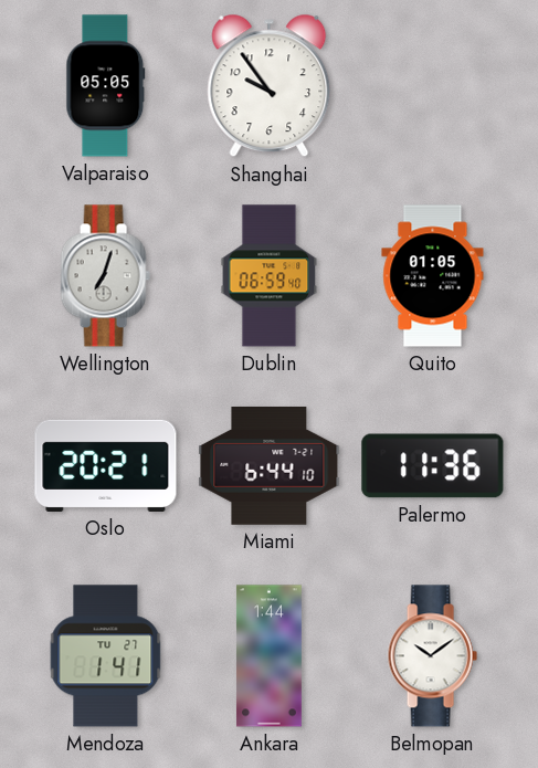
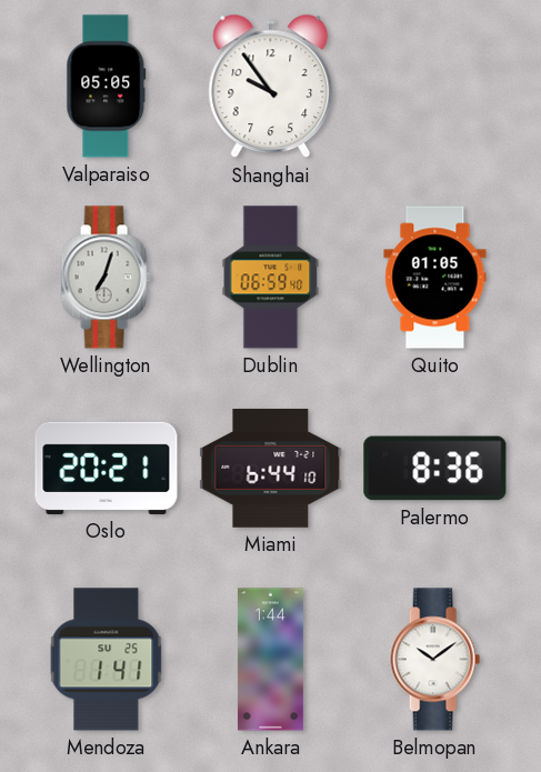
Palermo: 11:36 -> 8:36
Mendoza date: TU 27 -> SU 25
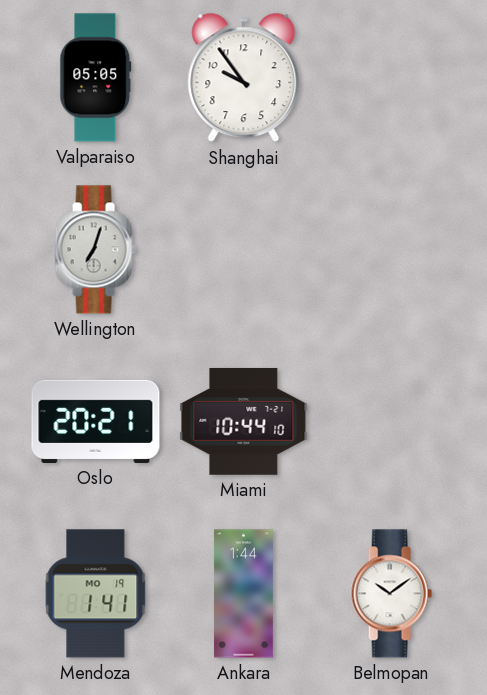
Dublin: 06:59 -> none
Quito: 01:05 -> none
Miami: 6:44 -> 10:44
Palermo: 8:36 -> none
Mendoza date: SU 25 -> MO 19
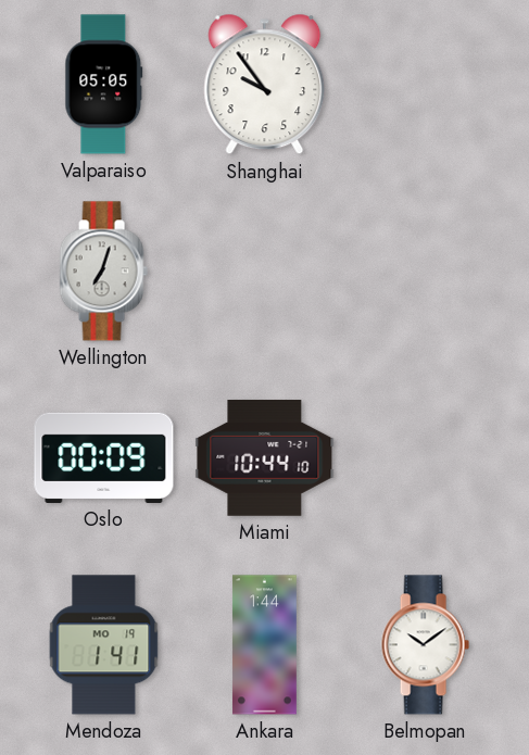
Oslo: 20:21 -> 00:09
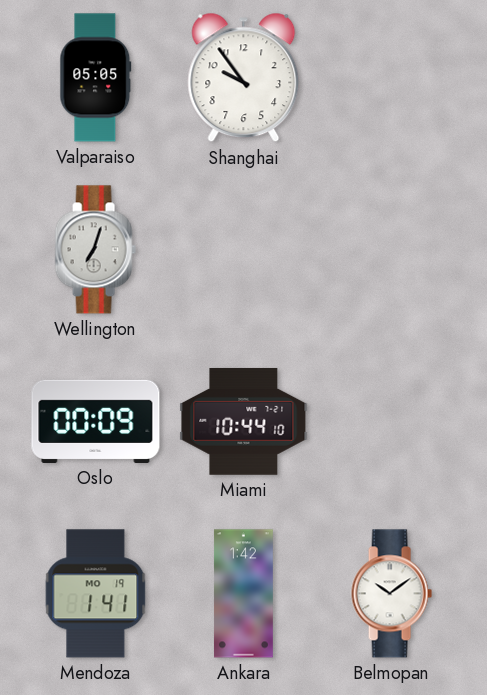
Ankara: 1:44 -> 1:42
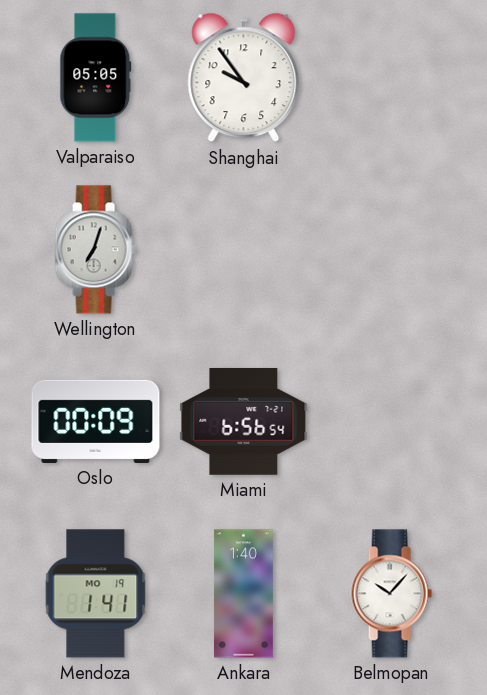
Miami: 10:44 -> 6:56
Ankara: 1:42 -> 1:40
Belmopan: 10:09 -> 10:07
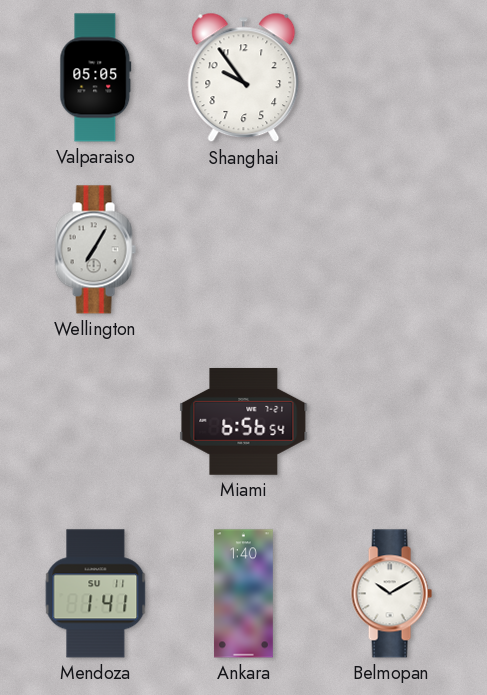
Wellington: 7:03 -> 7:05
Oslo: 00:09 -> none
Mendoza date: MO 19 -> SU 11
Belmopan: 10:07 -> 10:10
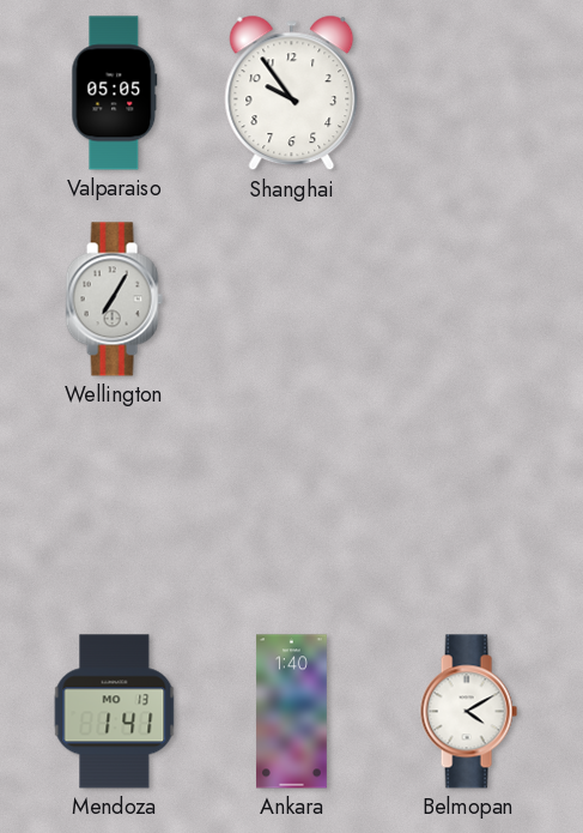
Miami: 6:56 -> none
Mendoza date: SU 11 -> MO 13
Belmopan: 10:10 -> 4:10
